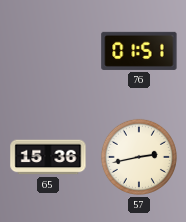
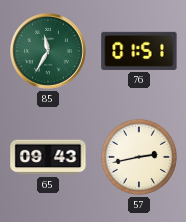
85: none -> 11:35
65: 15:36 -> 09:43
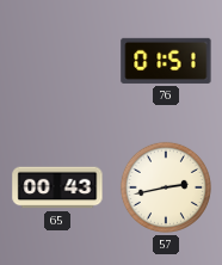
85: 11:35 -> none
65: 09:43 -> 00:43
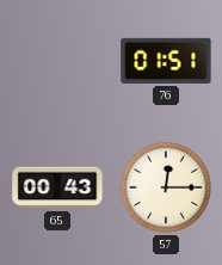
57: 2:43 -> 12:15
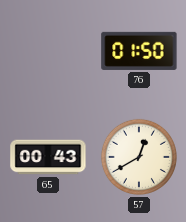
76: 01:51 -> 01:50
57: 12:15 -> 12:40
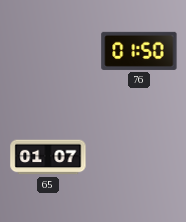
65: 00:43 -> 01:07
57: 12:40 -> none
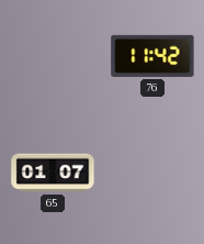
76: 01:50 -> 11:42
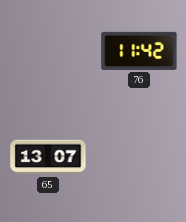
65: 01:07 -> 13:07
